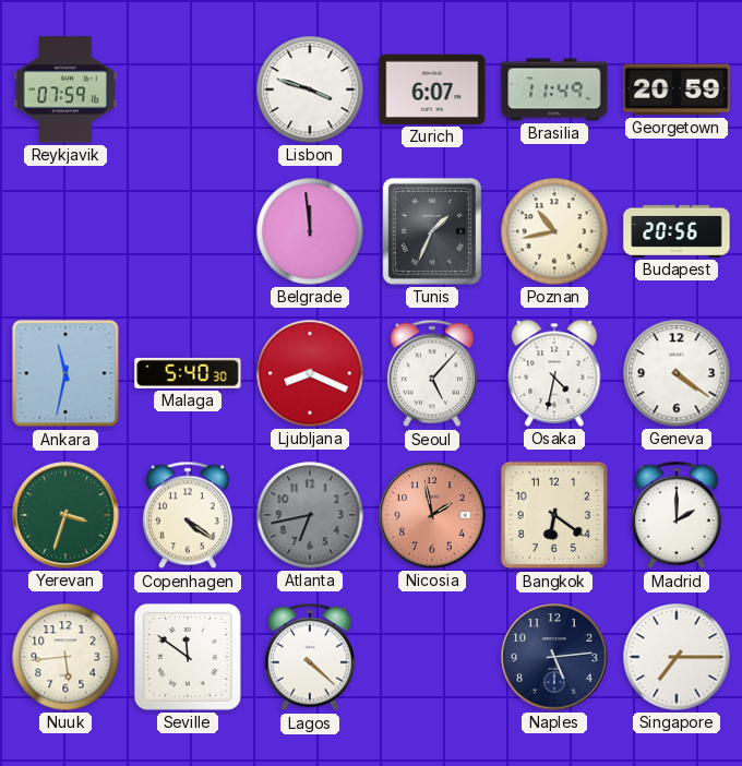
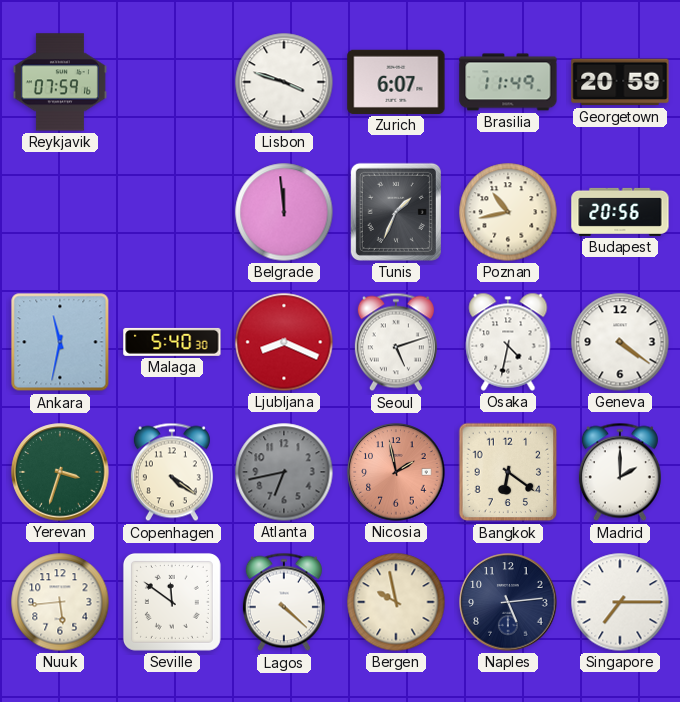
Seoul: 5:07 -> 5:12
Bergen: none -> 9:58
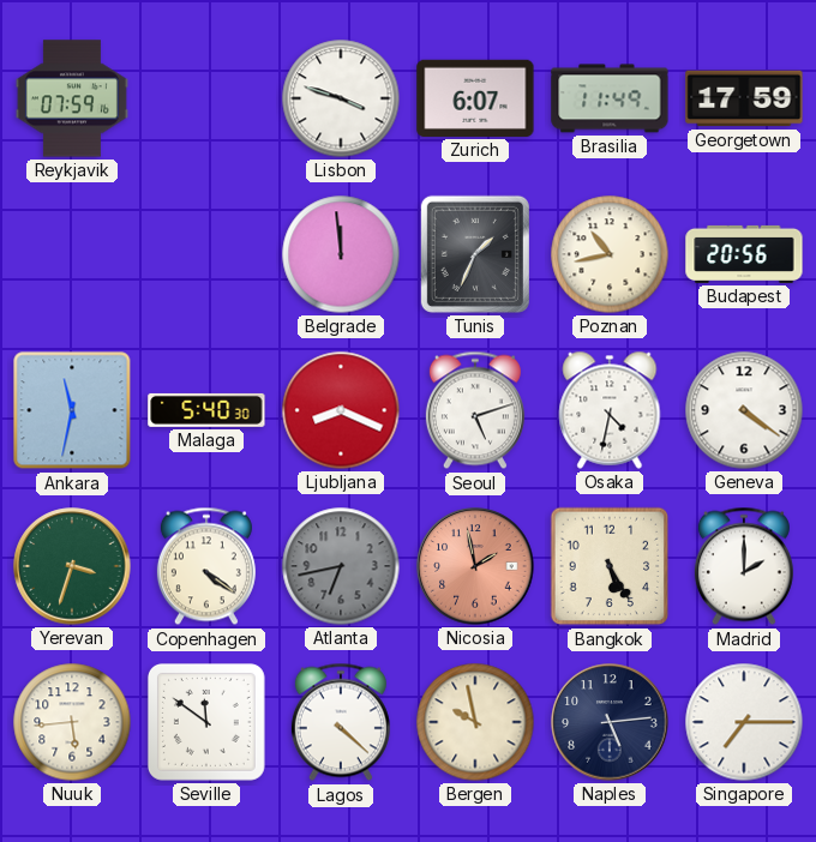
Georgetown: 20:59 -> 17:59
Bangkok: 6:21 -> 5:25
